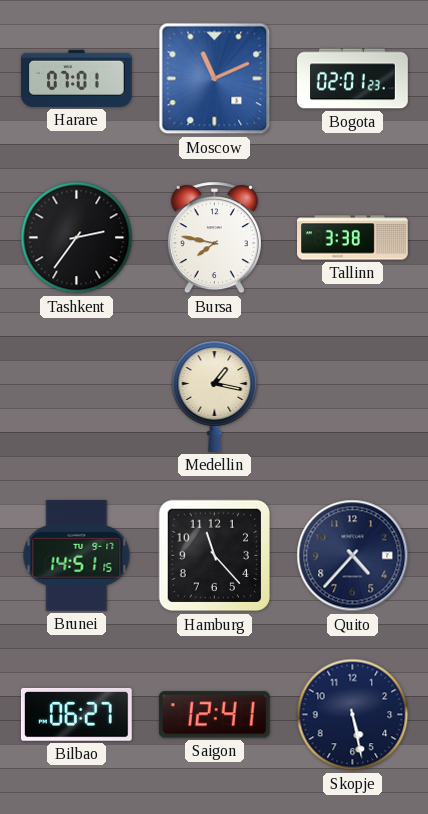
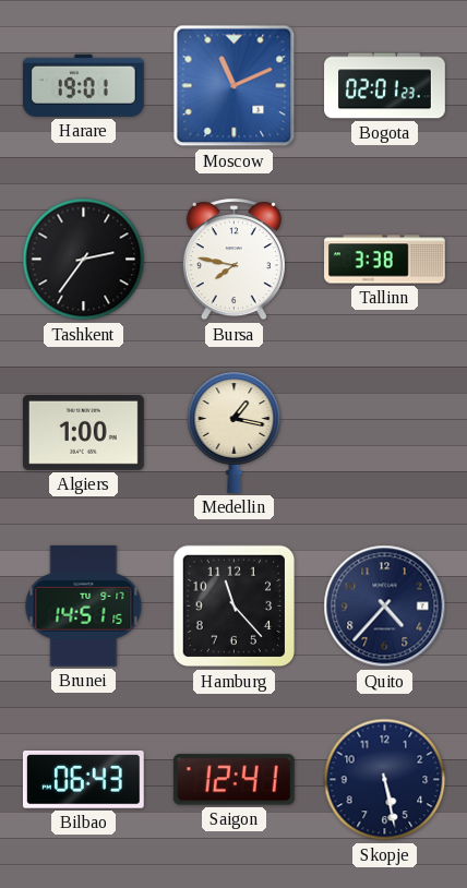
Harare: 07:01 -> 19:01
Algiers: none -> 1:00
Bilbao: 06:27 -> 06:43
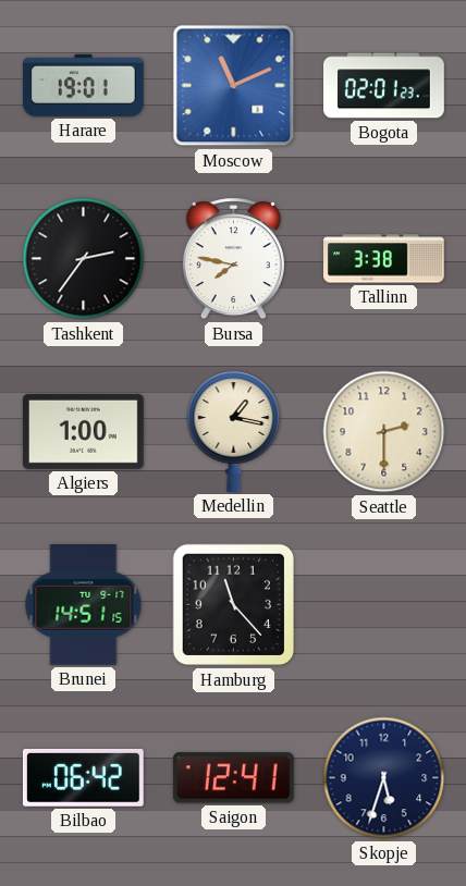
Seattle: none -> 2:30
Quito: 4:37 -> none
Bilbao: 06:43 -> 06:42
Skopje: 5:28 -> 5:33
